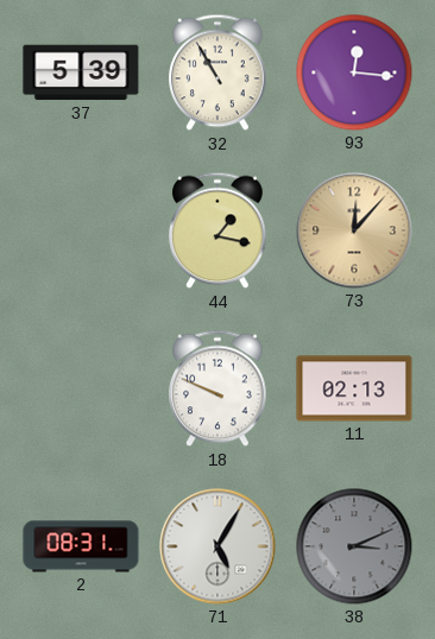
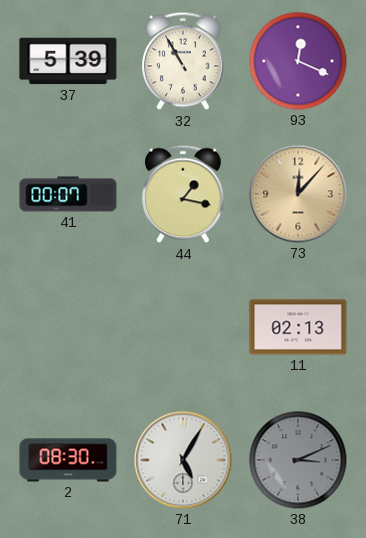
93: 12:16 -> 12:19
41: none -> 00:07
18: 9:49 -> none
2: 08:31 -> 08:30
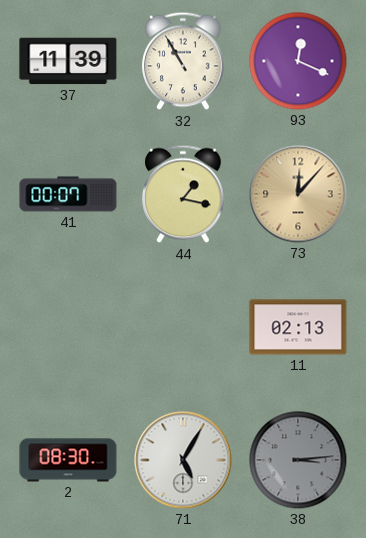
37: 5:39 -> 11:39
38: 3:11 -> 3:14
